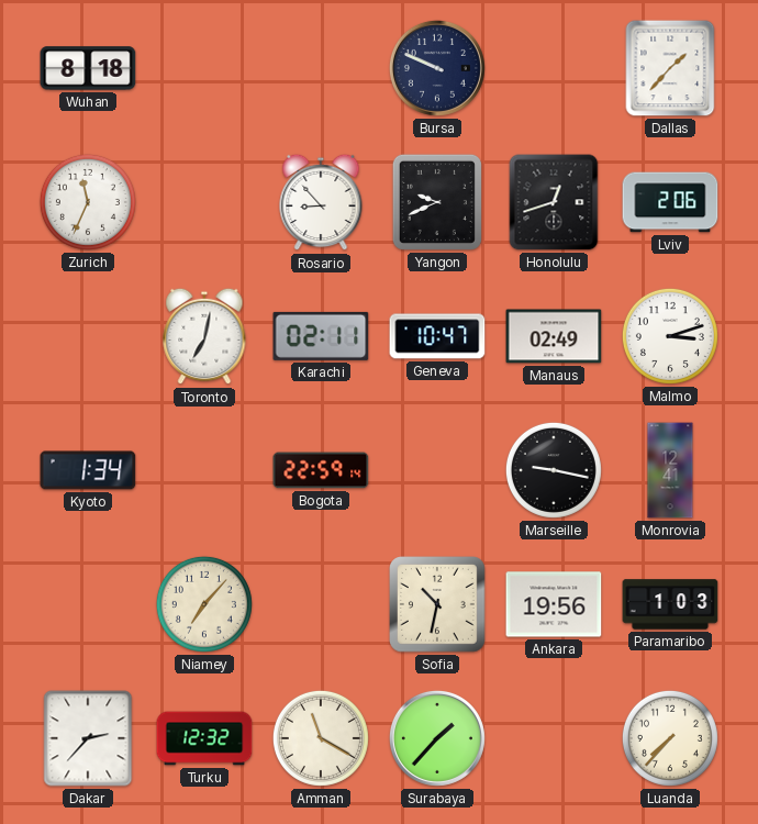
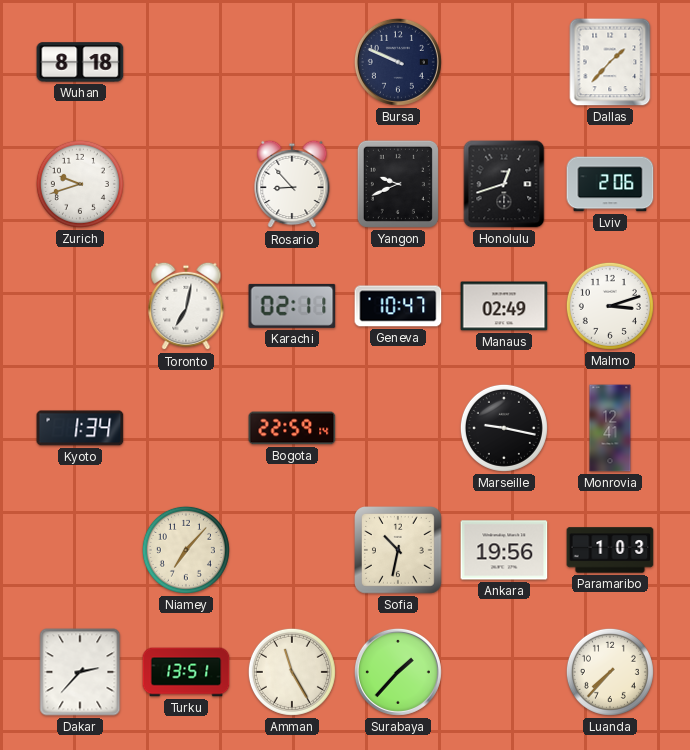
Zurich: 11:34 -> 9:42
Turku: 12:32 -> 13:51
Amman: 11:20 -> 11:25
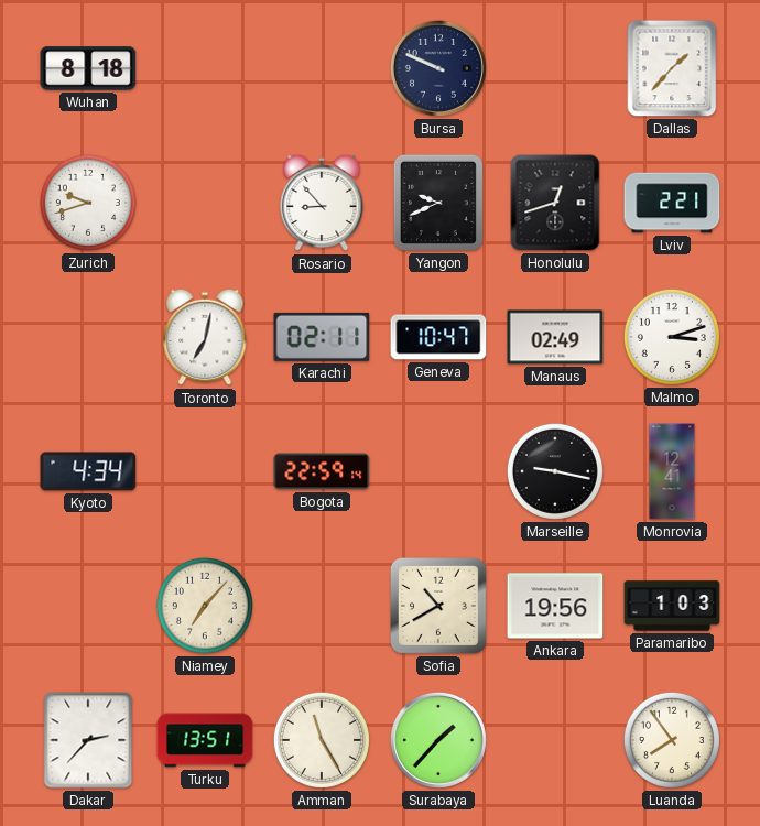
Lviv: 2:06 -> 2:21
Kyoto: 1:34 -> 4:34
Sofia: 10:32 -> 10:40
Luanda: 7:37 -> 7:54
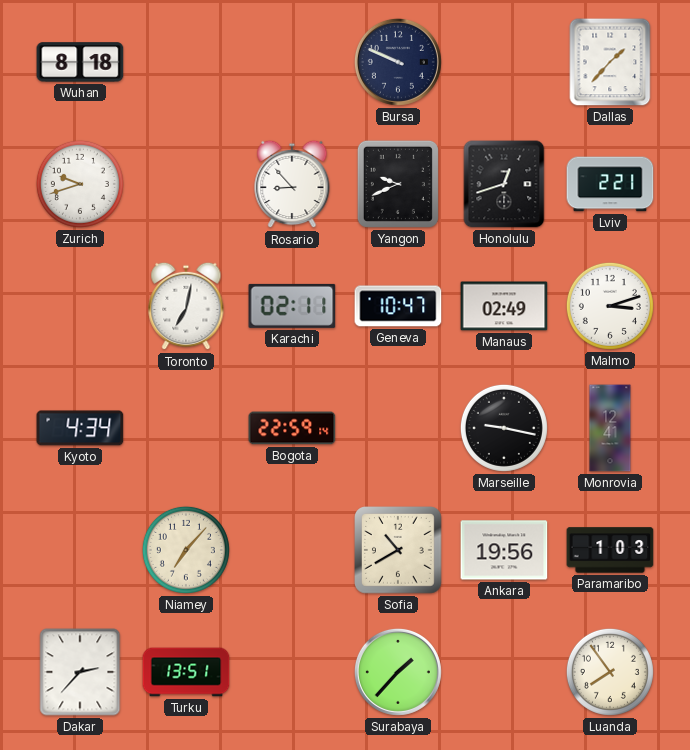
Amman: 11:25 -> none
